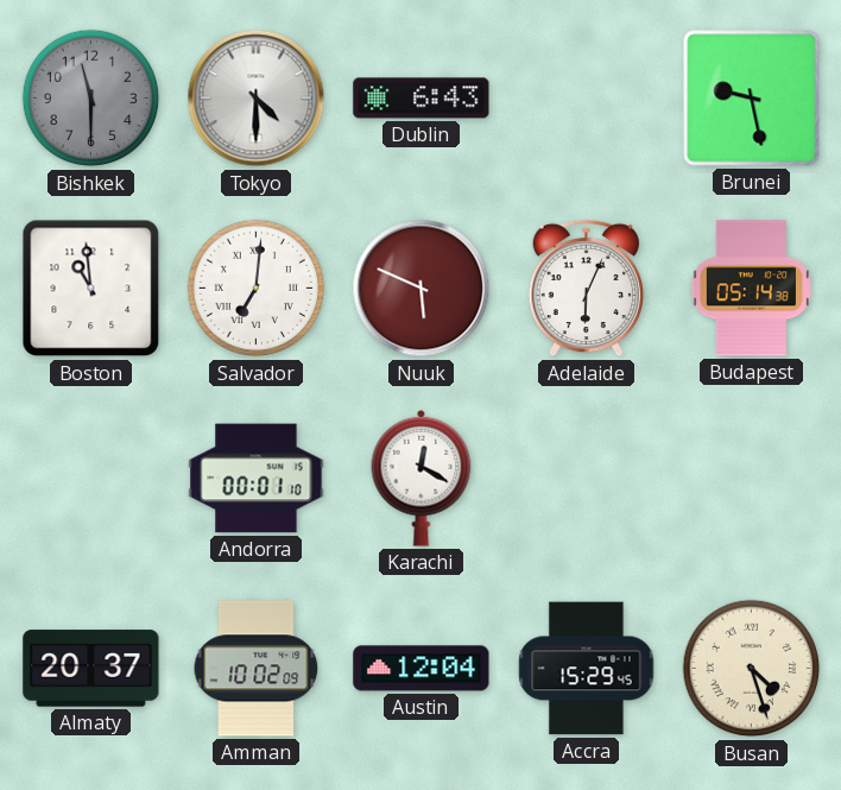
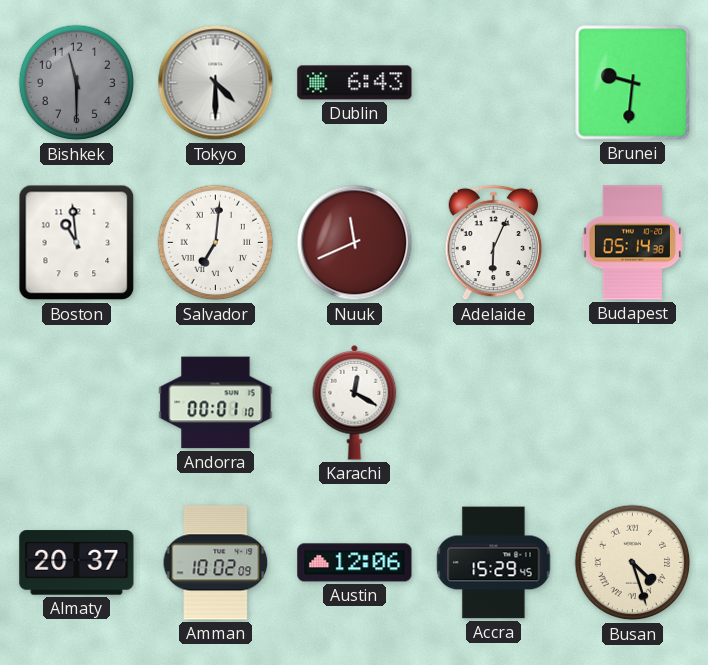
Brunei: 9:28 -> 9:31
Nuuk: 5:49 -> 11:41
Austin: 12:04 -> 12:06
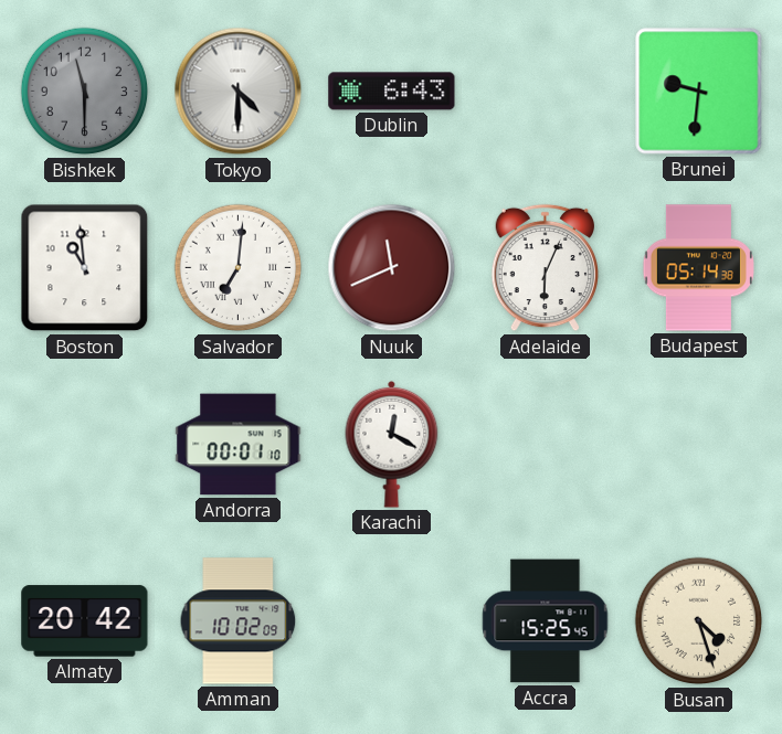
Almaty: 20:37 -> 20:42
Austin: 12:06 -> none
Accra: 15:29 -> 15:25
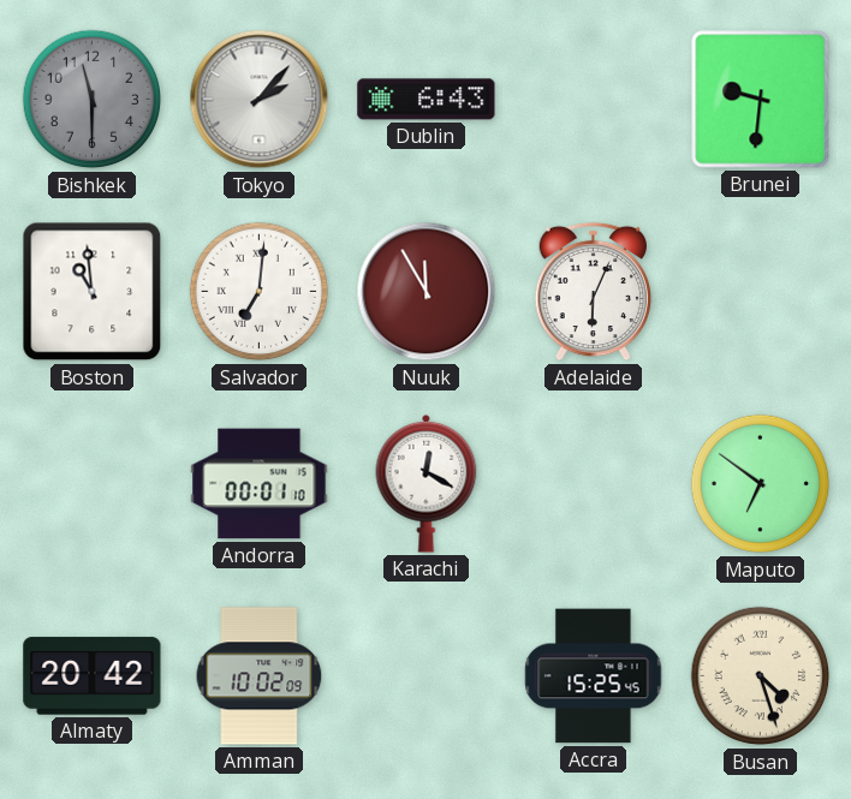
Tokyo: 4:30 -> 2:07
Nuuk: 11:41 -> 11:55
Budapest: 05:14 -> none
Maputo: none -> 6:51
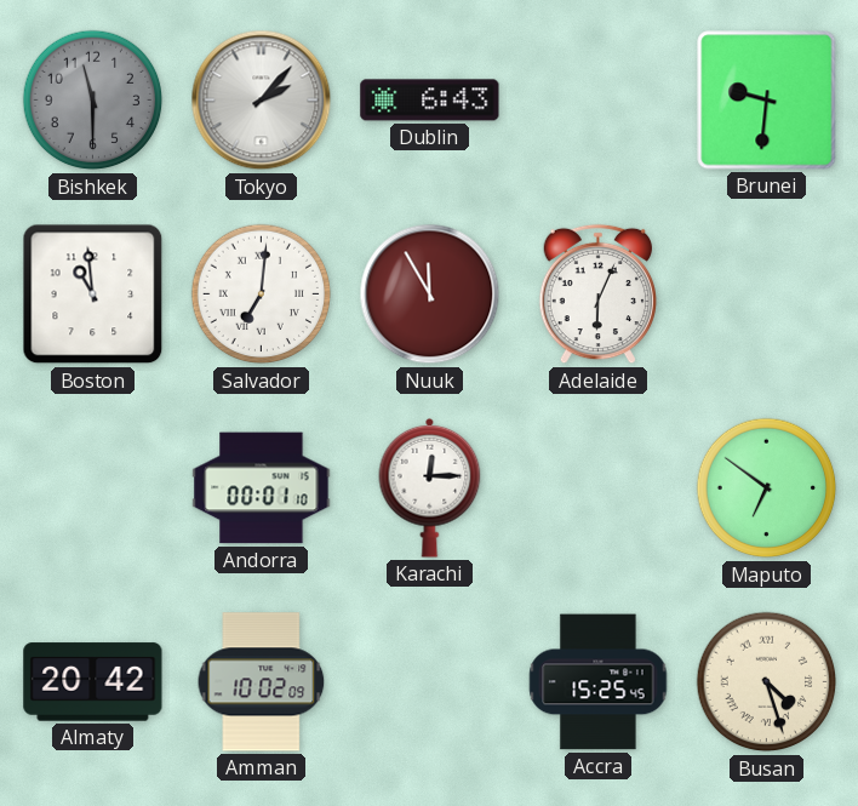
Karachi: 12:20 -> 12:15
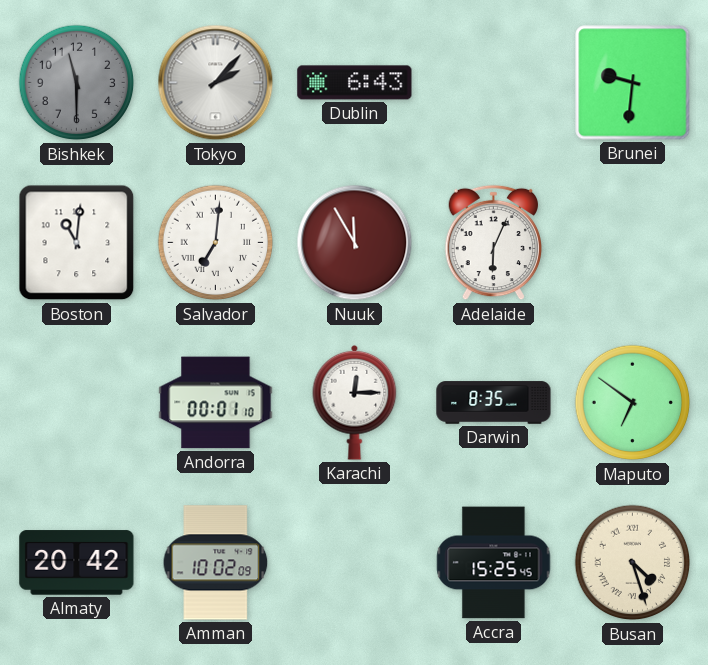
Boston: 10:59 -> 11:01
Darwin: none -> 8:35
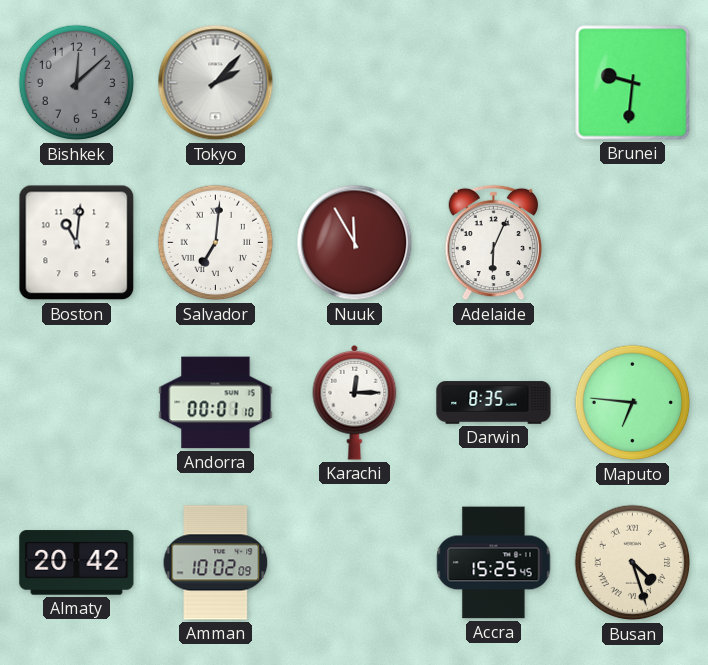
Bishkek: 11:30 -> 12:08
Dublin: 6:43 -> none
Maputo: 6:51 -> 6:46
